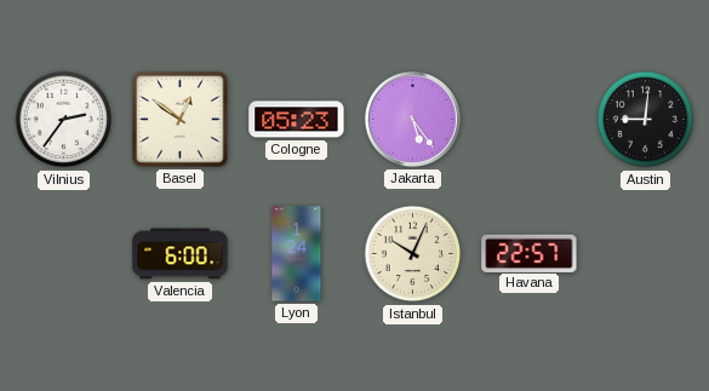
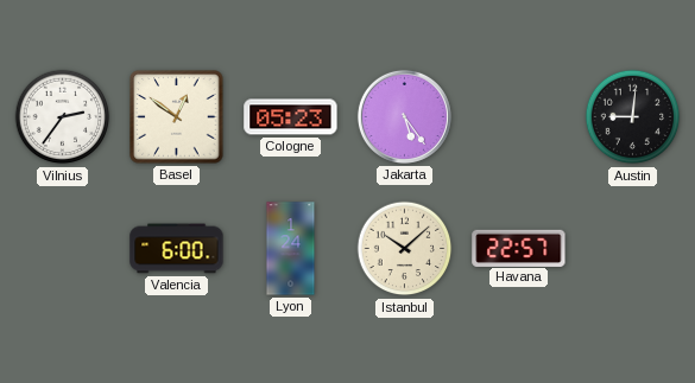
Istanbul: 10:04 -> 10:08
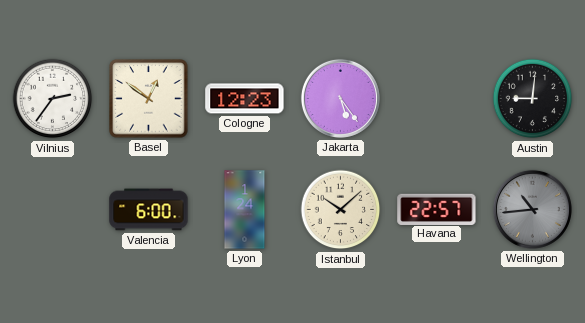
Cologne: 05:23 -> 12:23
Wellington: none -> 10:44
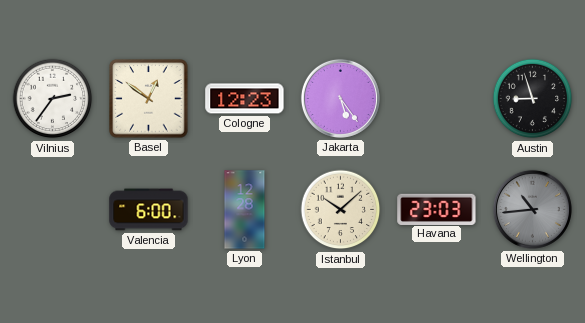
Austin: 9:01 -> 8:57
Lyon: 1:24 -> 12:28
Havana: 22:57 -> 23:03
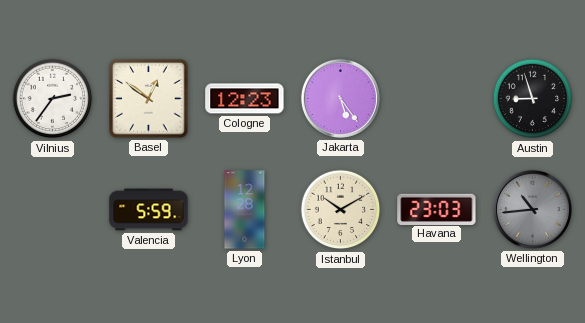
Valencia: 6:00 -> 5:59
Istanbul: 10:08 -> 10:10
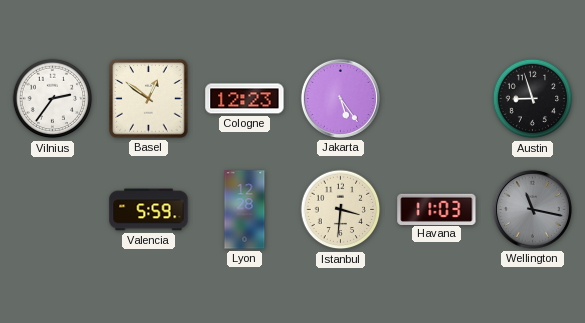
Istanbul: 10:10 -> 3:31
Havana: 23:03 -> 11:03
Wellington: 10:44 -> 11:17
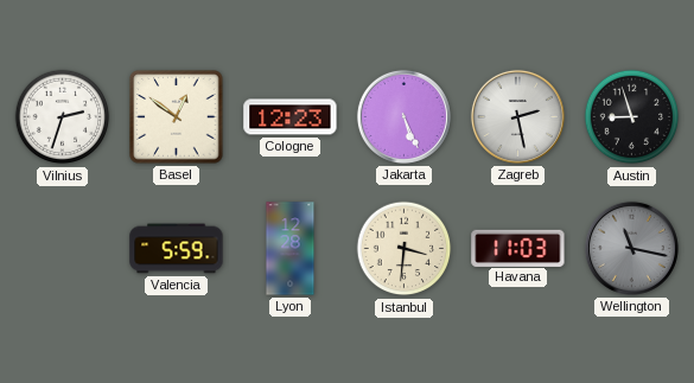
Vilnius: 2:36 -> 2:33
Jakarta: 5:24 -> 5:26
Zagreb: none -> 2:28
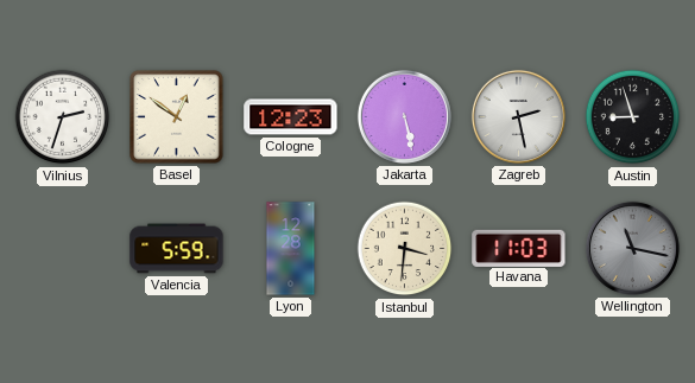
Jakarta: 5:26 -> 5:28
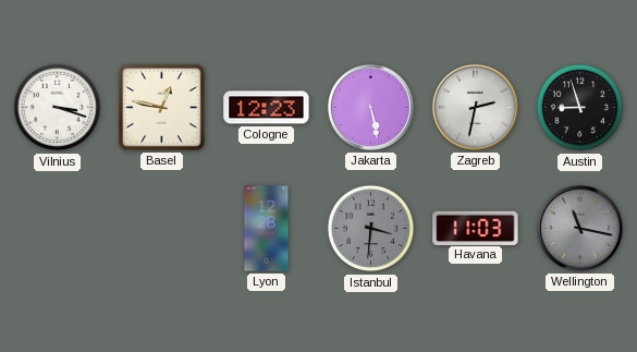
Vilnius: 2:33 -> 3:18
Basel: 12:51 -> 12:47
Zagreb: 2:28 -> 2:32
Valencia: 5:59 -> none
Istanbul dial: cream -> grey
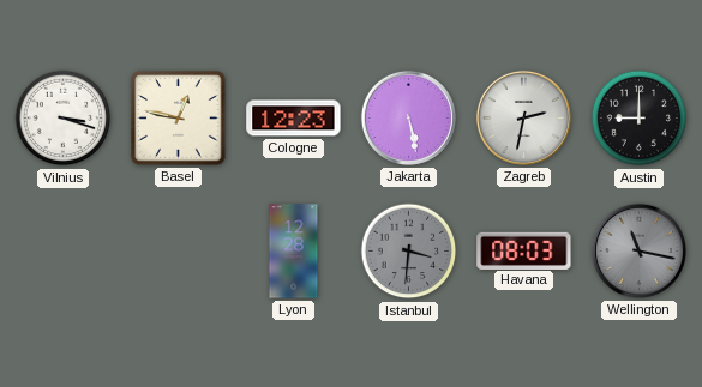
Austin: 8:57 -> 9:00
Havana: 11:03 -> 08:03
